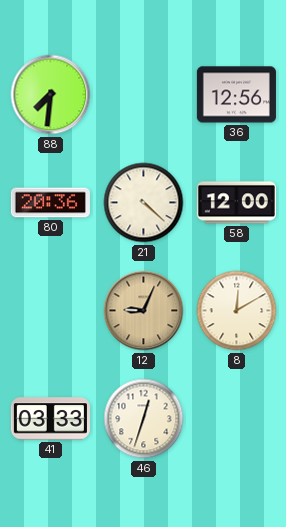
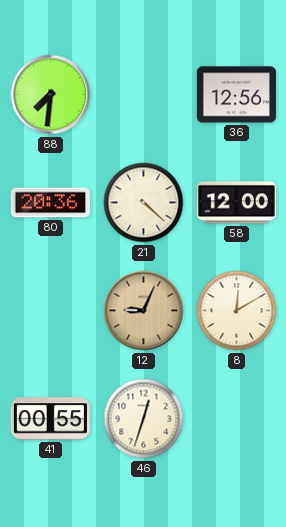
41: 03:33 -> 00:55
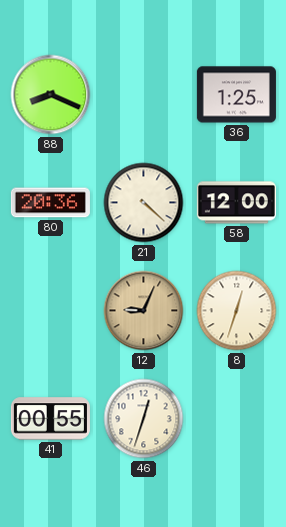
88: 7:31 -> 8:19
36: 12:56 -> 1:25
8: 12:10 -> 12:33
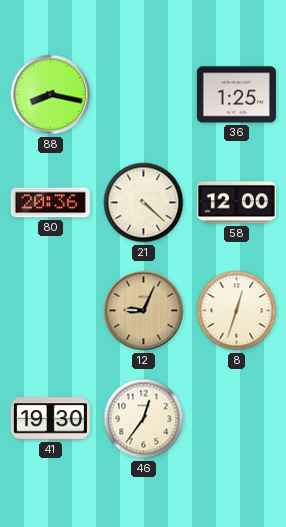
88: 8:19 -> 8:17
41: 00:55 -> 19:30
46: 12:33 -> 12:36
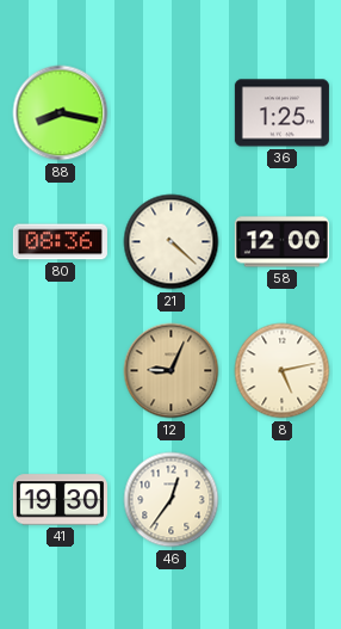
80: 20:36 -> 08:36
8: 12:33 -> 5:13
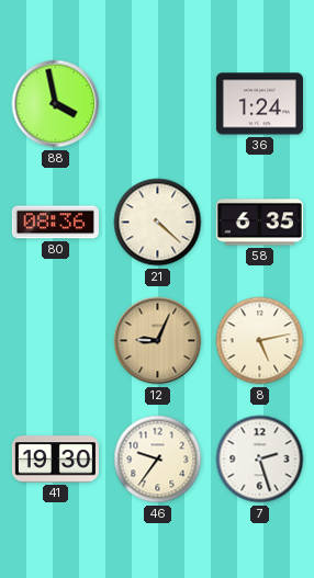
88: 8:17 -> 3:58
36: 1:25 -> 1:24
58: 12:00 -> 6:35
46: 12:36 -> 9:36
7: none -> 2:27
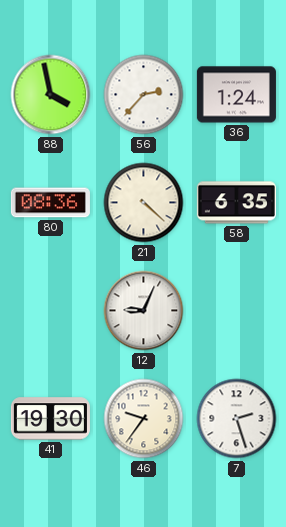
56: none -> 2:37
12 dial: champagne -> white
8: 5:13 -> none
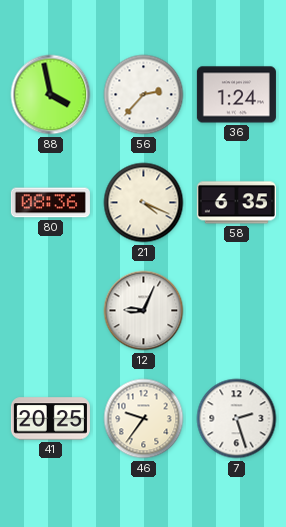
21: 4:22 -> 4:19
41: 19:30 -> 20:25
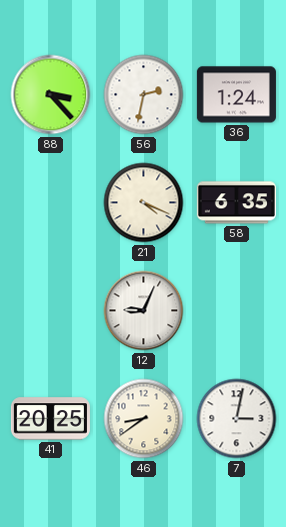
88: 3:58 -> 3:23
56: 2:37 -> 2:32
80: 08:36 -> none
46: 9:36 -> 8:39
7: 2:27 -> 3:02
